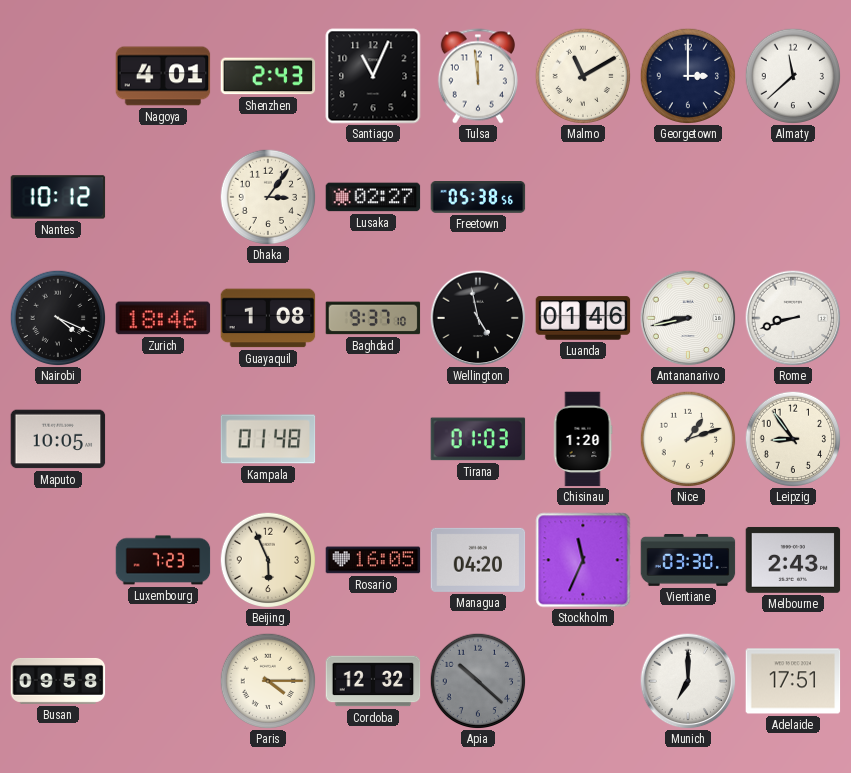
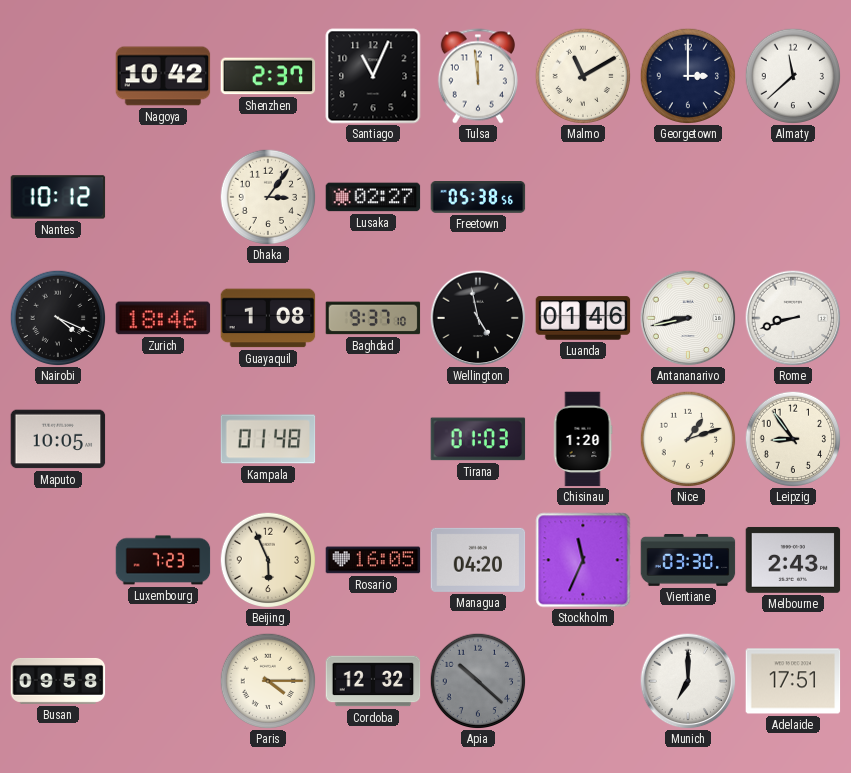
Nagoya: 4:01 -> 10:42
Shenzhen: 2:43 -> 2:37
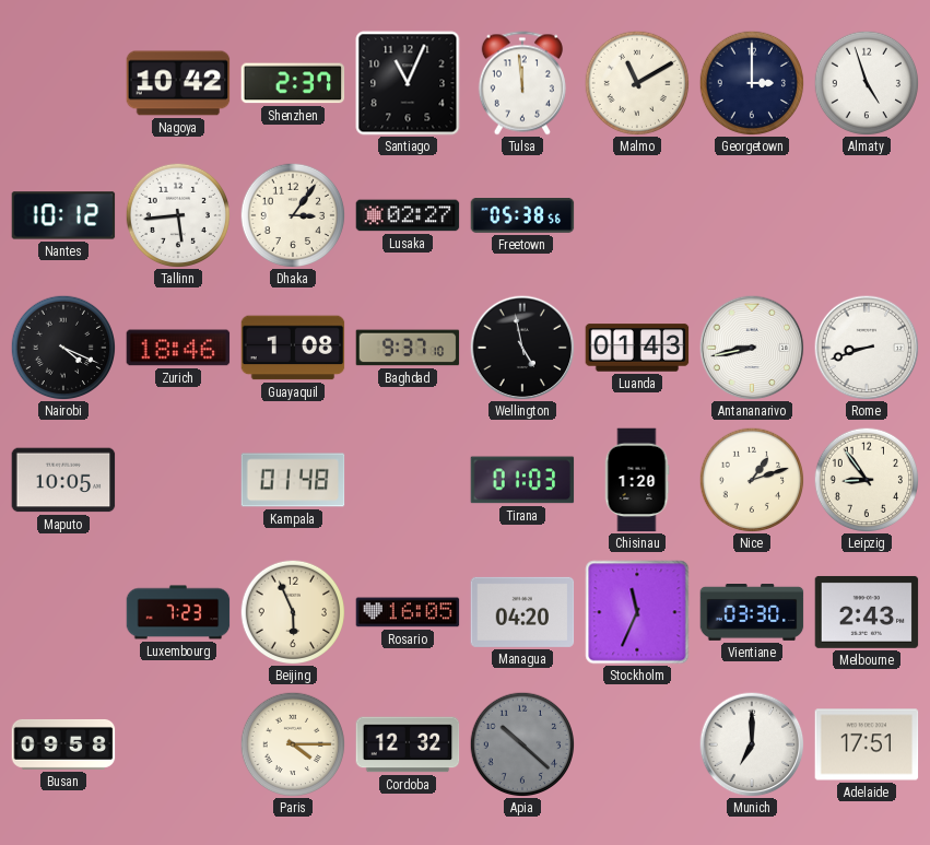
Almaty: 11:38 -> 4:57
Tallinn: none -> 5:44
Luanda: 01:46 -> 01:43
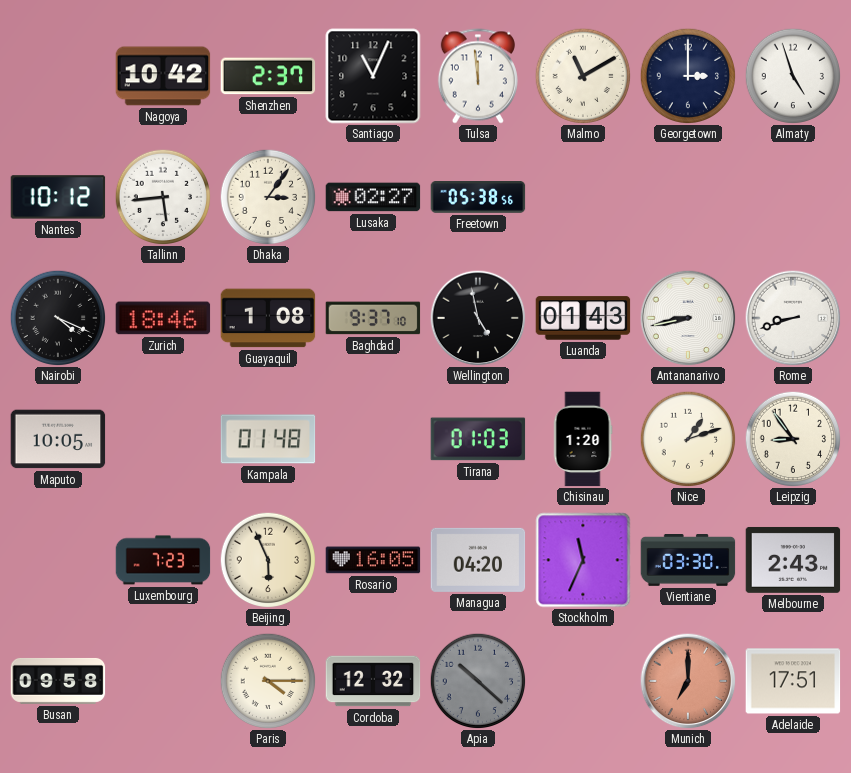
Munich dial: white -> salmon
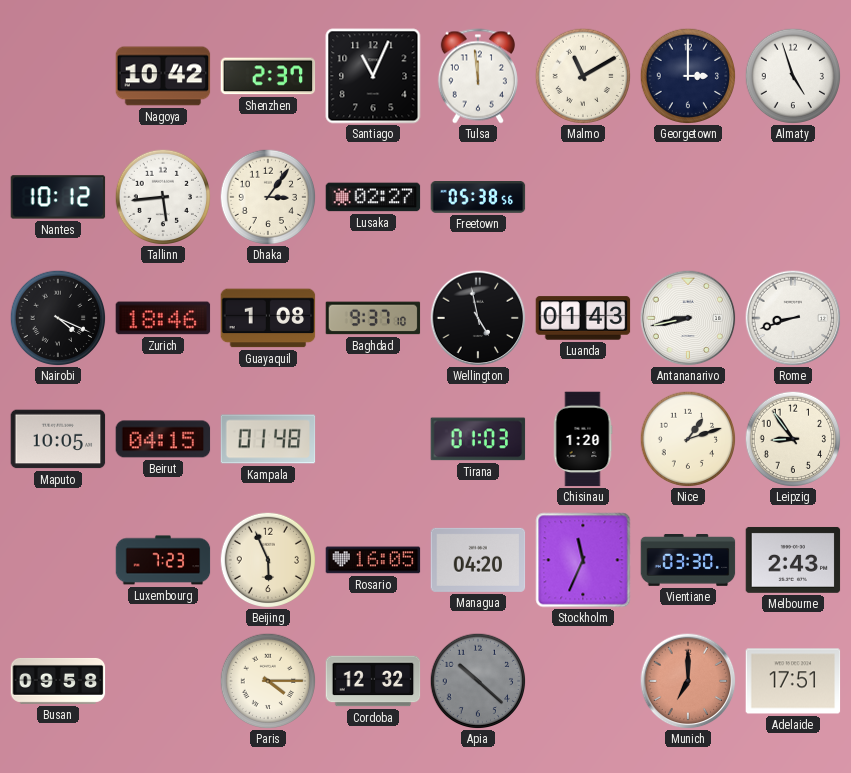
Beirut: none -> 04:15
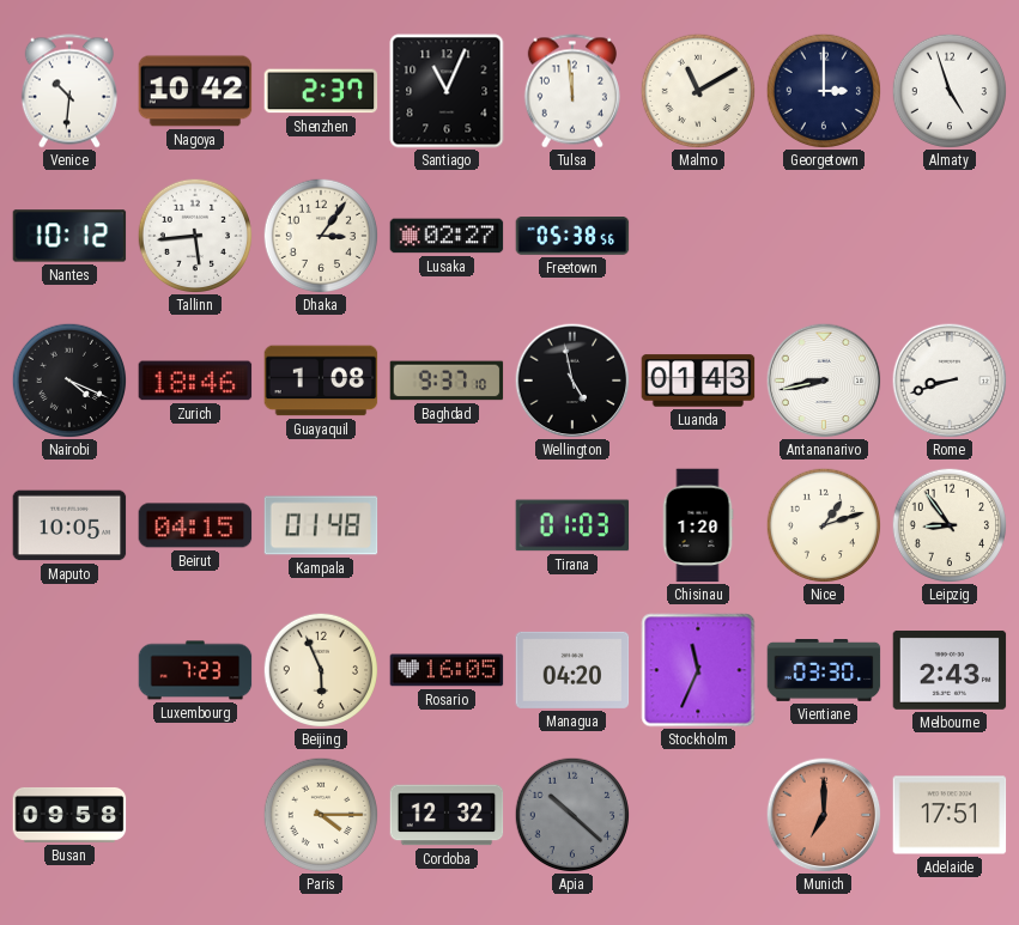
Venice: none -> 10:31
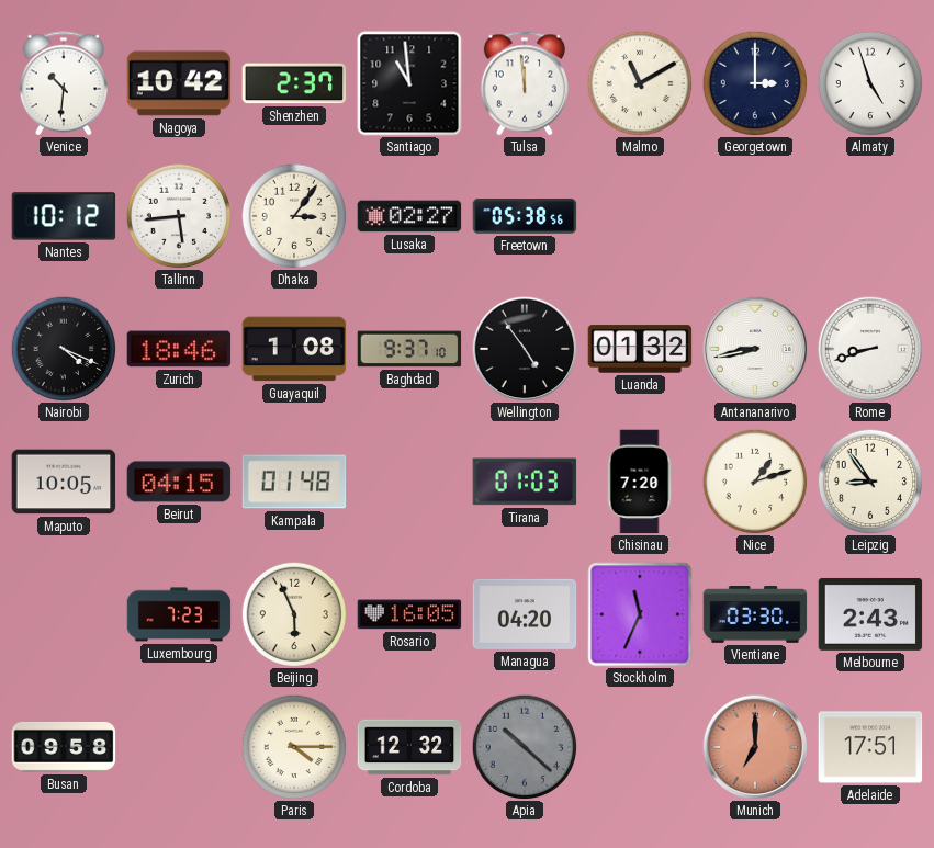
Santiago: 11:04 -> 10:59
Wellington: 4:58 -> 4:54
Luanda: 01:43 -> 01:32
Chisinau: 1:20 -> 7:20
